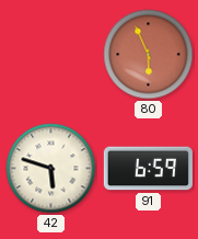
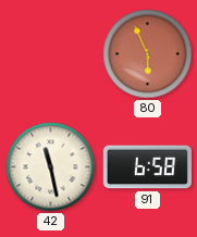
42: 5:48 -> 11:28
91: 6:59 -> 6:58
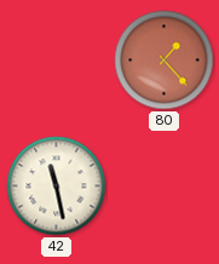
80: 5:56 -> 1:23
91: 6:58 -> none
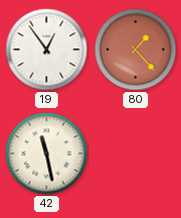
19: none -> 12:54
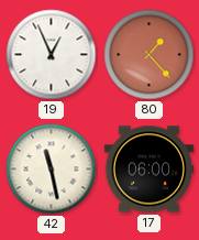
19: 12:54 -> 12:56
17: none -> 06:00
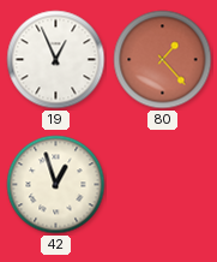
42: 11:28 -> 12:57
17: 06:00 -> none
